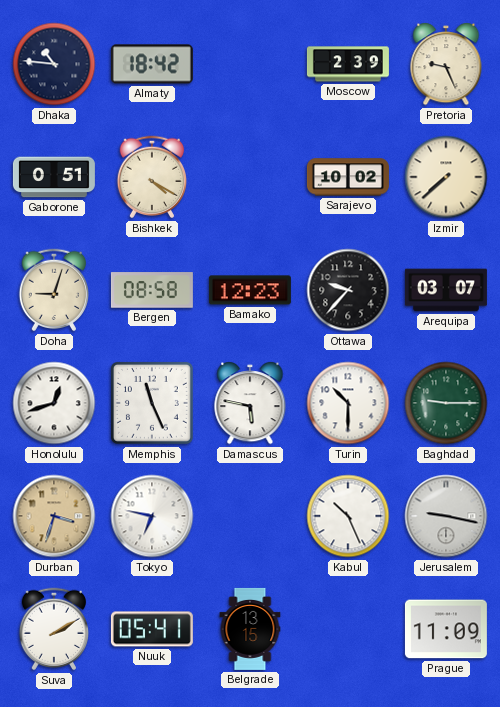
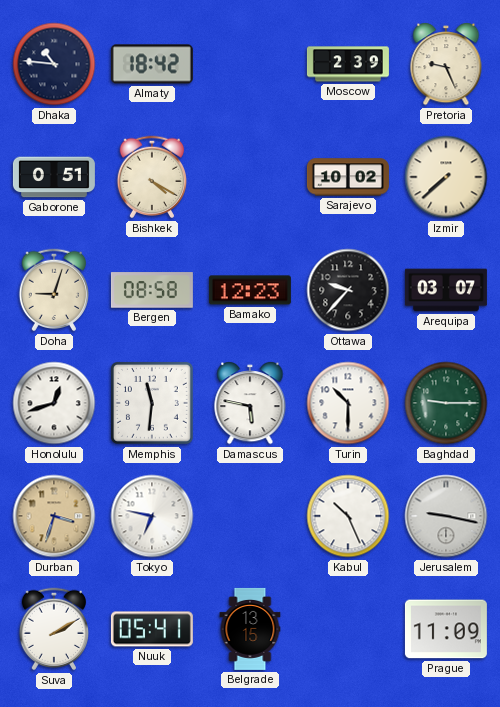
Memphis: 11:26 -> 11:31
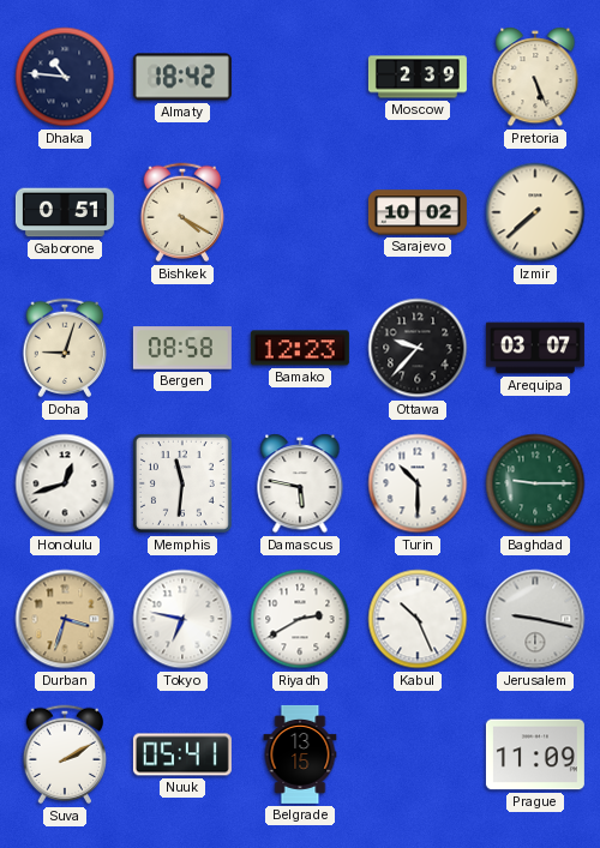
Pretoria: 9:26 -> 5:26
Riyadh: none -> 2:40
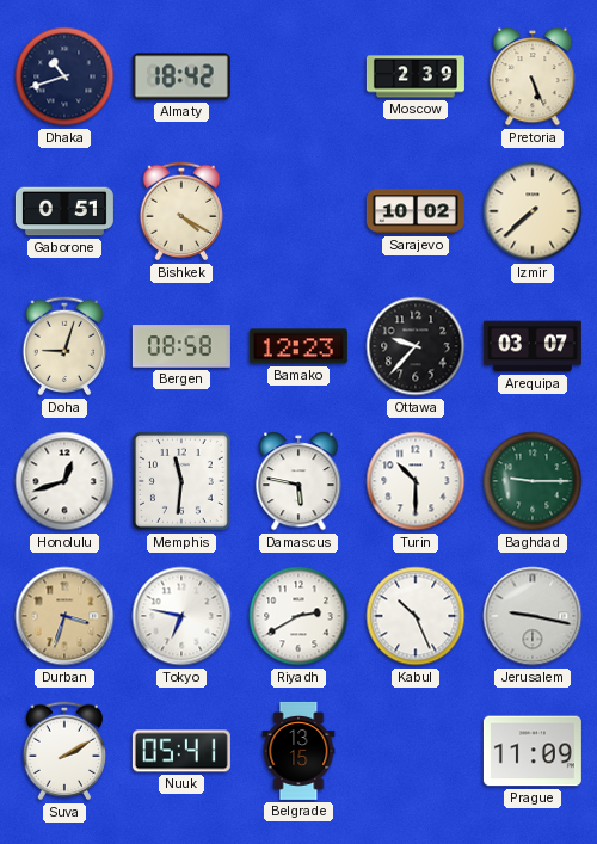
Dhaka: 10:46 -> 10:42
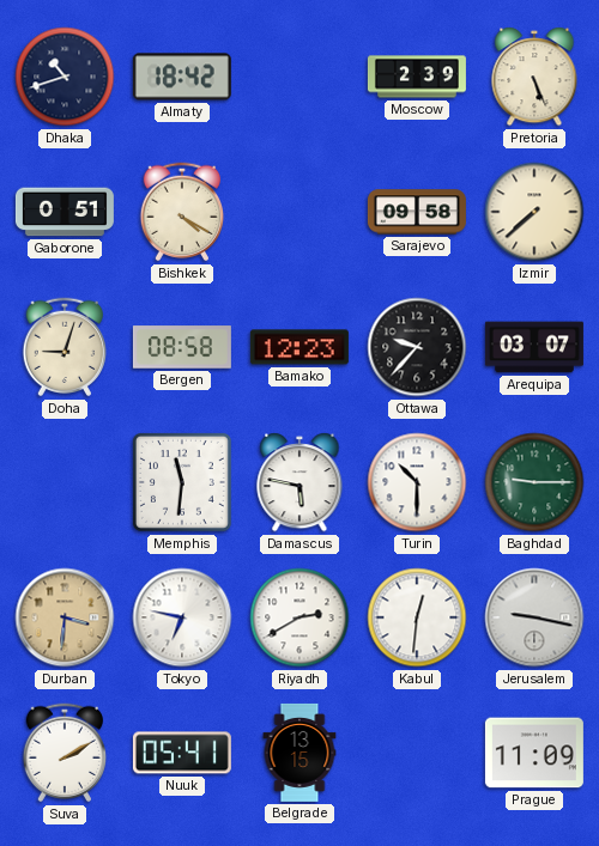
Sarajevo: 10:02 -> 09:58
Honolulu: 12:42 -> none
Durban: 3:33 -> 3:31
Kabul: 10:26 -> 12:31
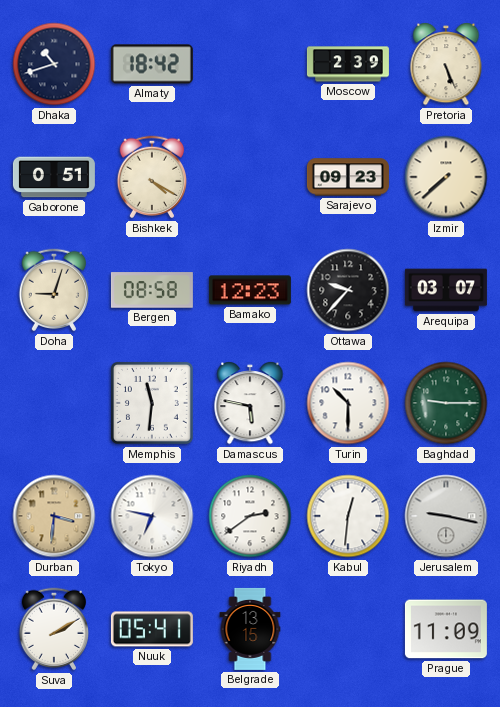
Sarajevo: 09:58 -> 09:23
Riyadh: 2:40 -> 2:39
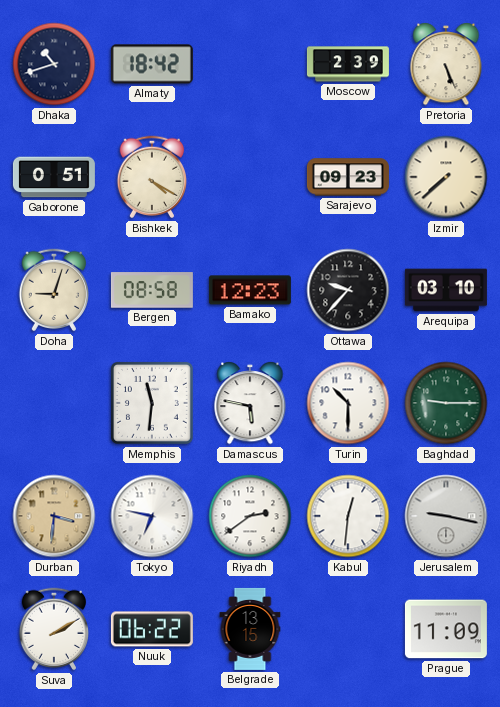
Arequipa: 03:07 -> 03:10
Nuuk: 05:41 -> 06:22
